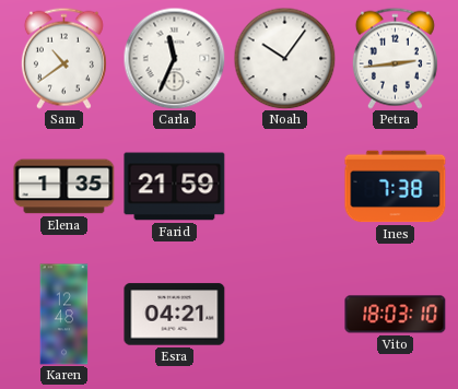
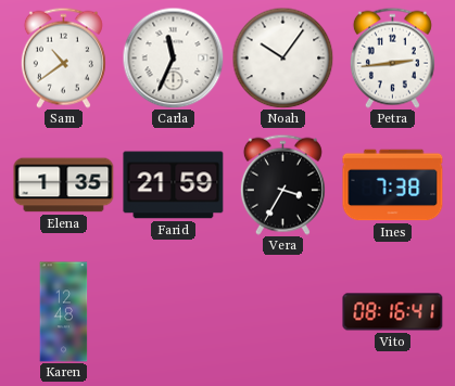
Vera: none -> 3:35
Esra: 04:21 -> none
Vito: 18:03 -> 08:16
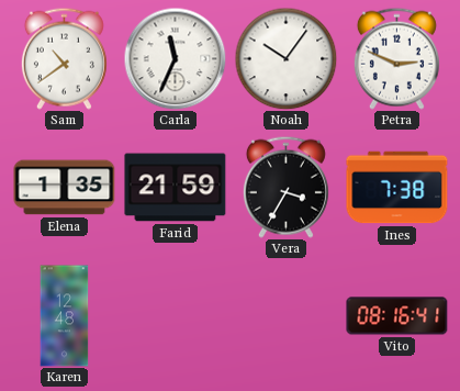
Petra: 2:44 -> 2:49
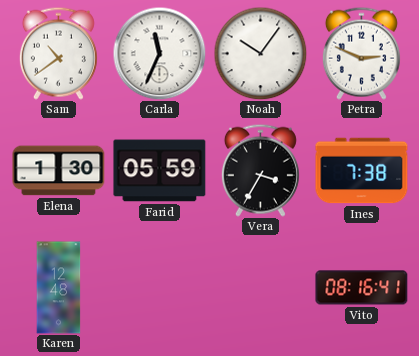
Elena: 1:35 -> 1:30
Farid: 21:59 -> 05:59
